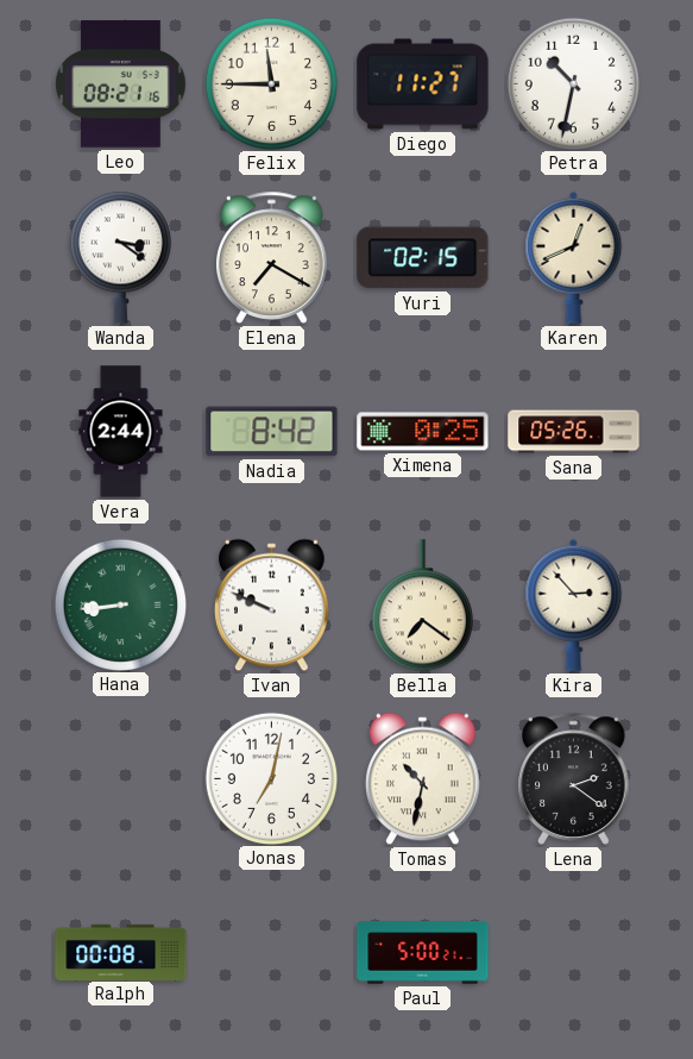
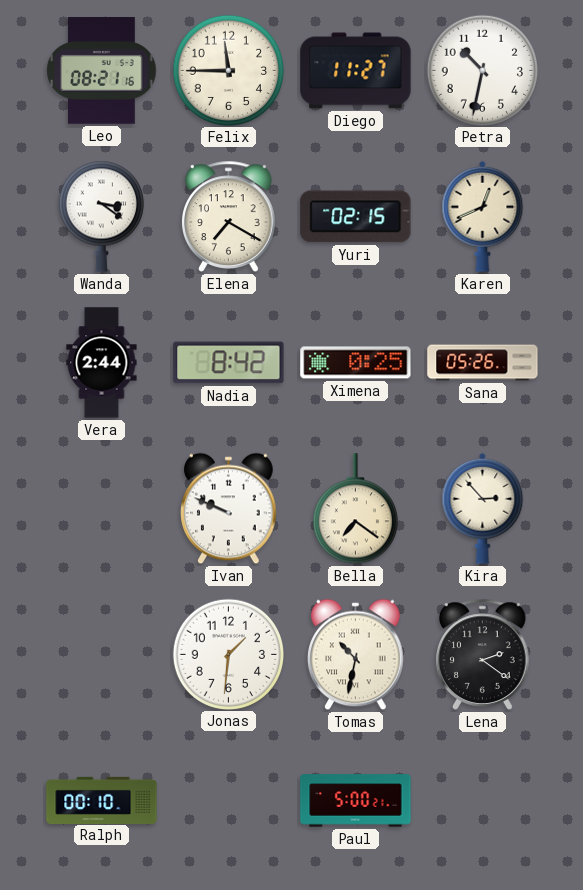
Hana: 8:44 -> none
Jonas: 7:02 -> 1:31
Ralph: 00:08 -> 00:10
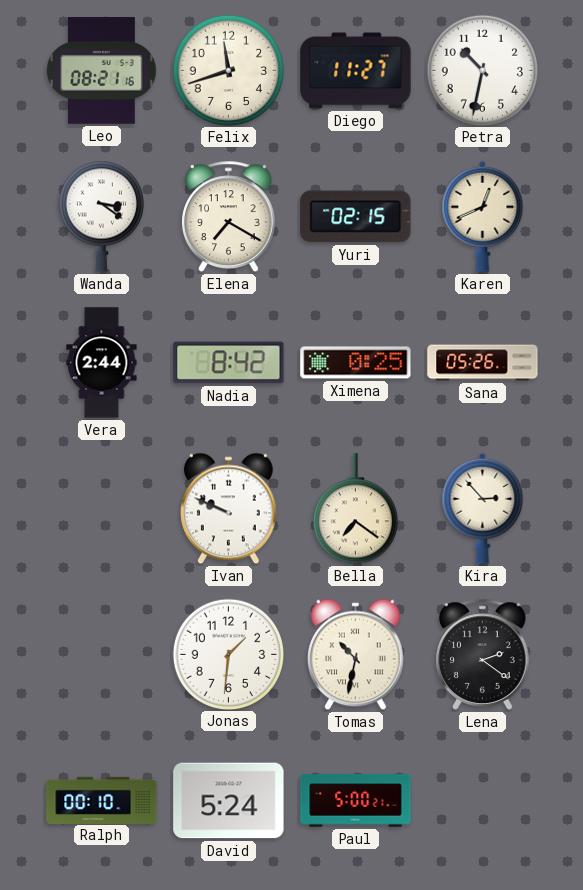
Felix: 11:45 -> 11:42
David: none -> 5:24
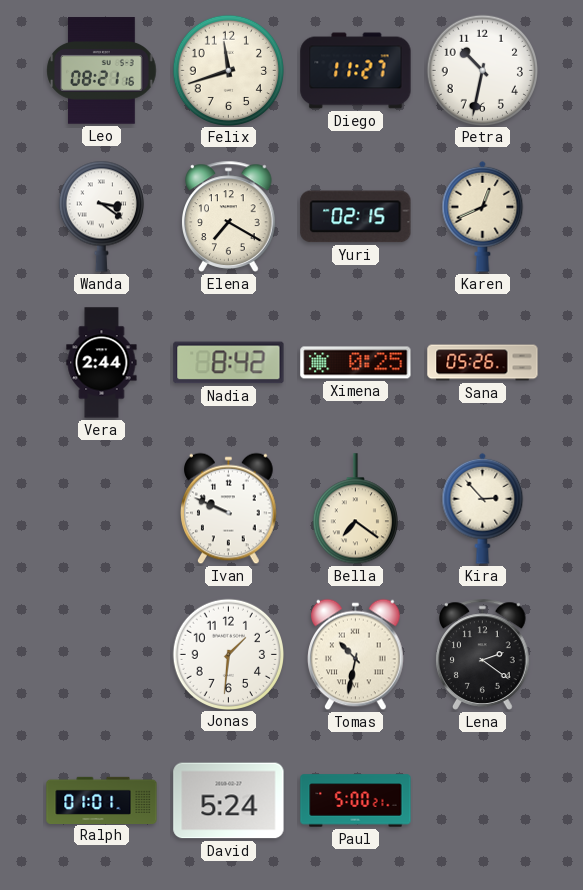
Ralph: 00:10 -> 01:01
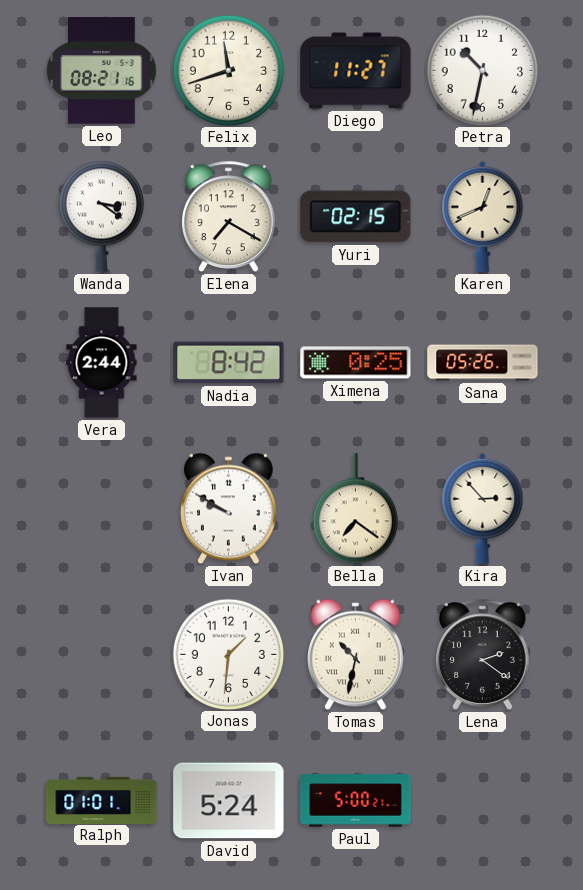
Ivan: 9:49 -> 9:50
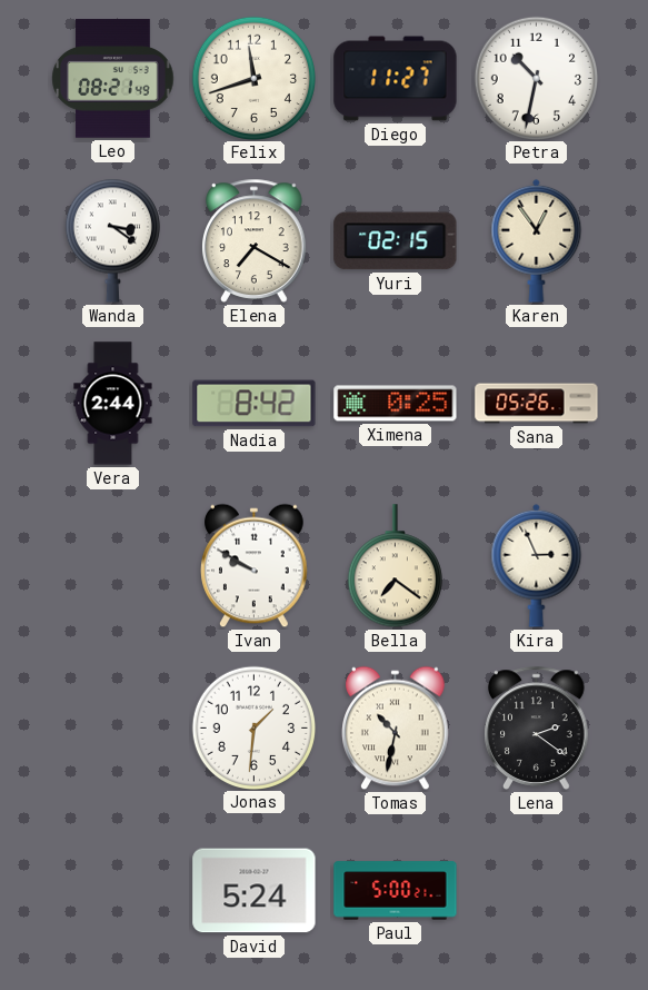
Leo: 08:21:16 -> 08:21:49
Karen: 12:41 -> 12:54
Kira: 2:53 -> 2:56
Ralph: 01:01 -> none
